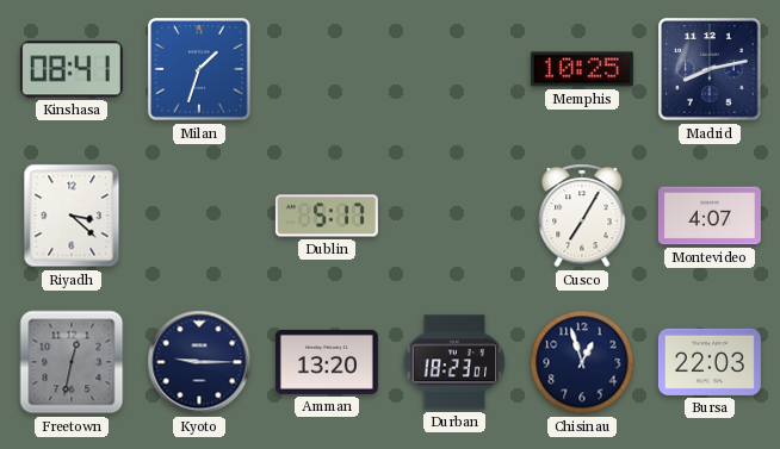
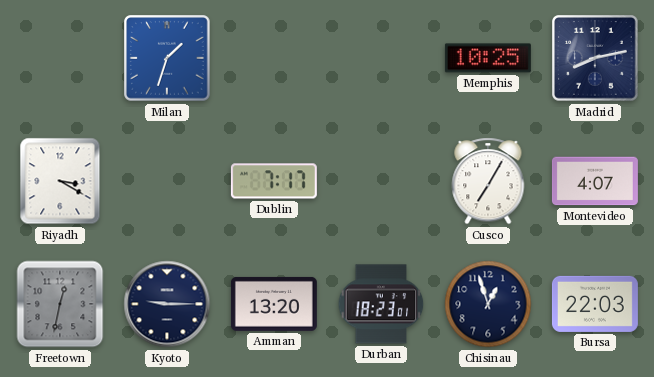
Kinshasa: 08:41 -> none
Riyadh: 3:22 -> 3:20
Dublin: 5:17 -> 7:17
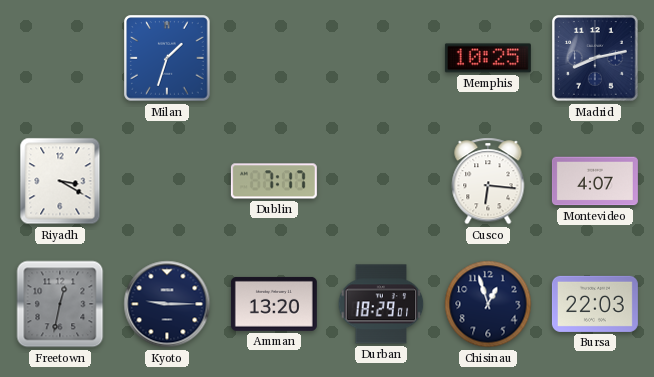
Cusco: 7:05 -> 6:16
Durban: 18:23 -> 18:29
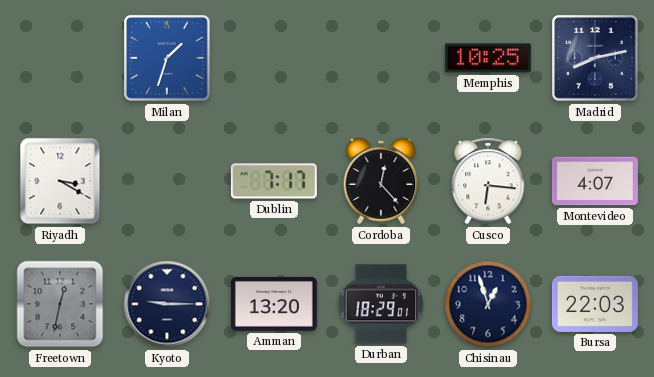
Cordoba: none -> 12:23
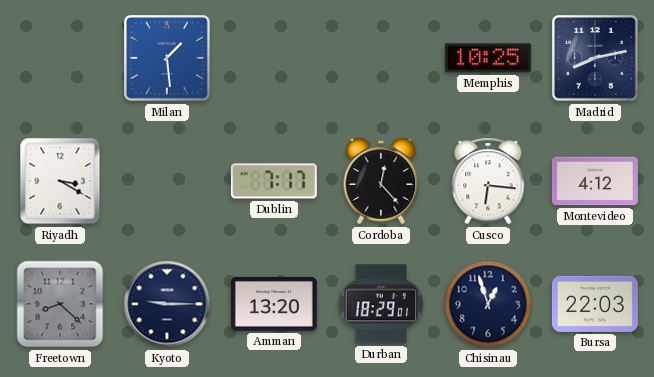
Milan: 1:33 -> 1:29
Montevideo: 4:07 -> 4:12
Freetown: 12:32 -> 8:22
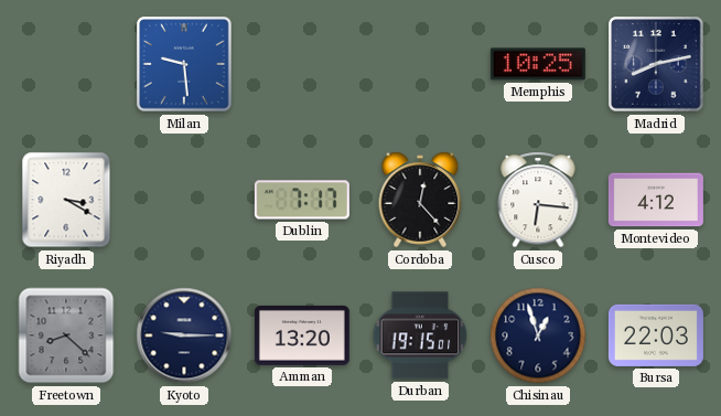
Milan: 1:29 -> 9:29
Durban: 18:29 -> 19:15
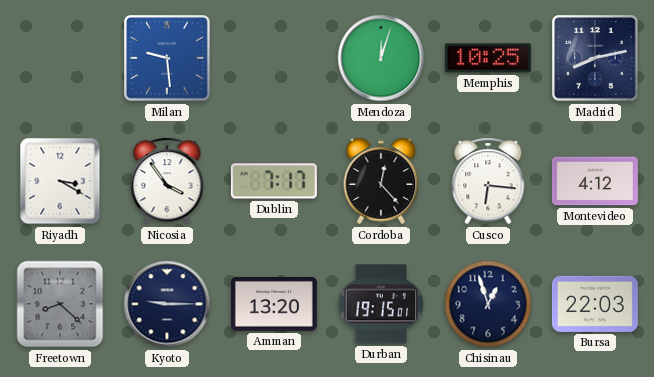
Mendoza: none -> 12:03
Nicosia: none -> 3:54
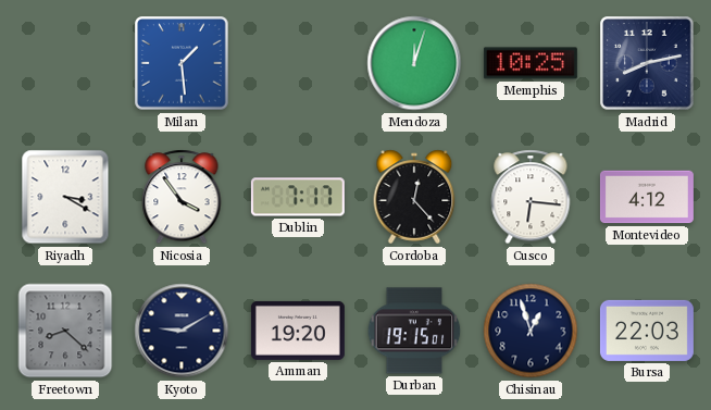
Milan: 9:29 -> 1:29
Kyoto: 9:15 -> 9:10
Amman: 13:20 -> 19:20
